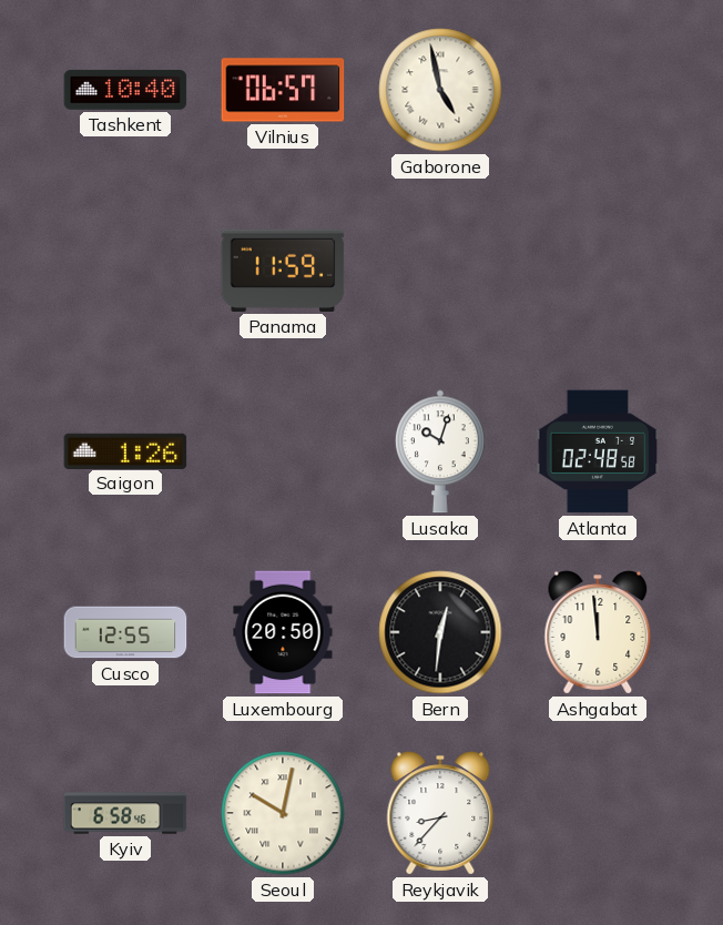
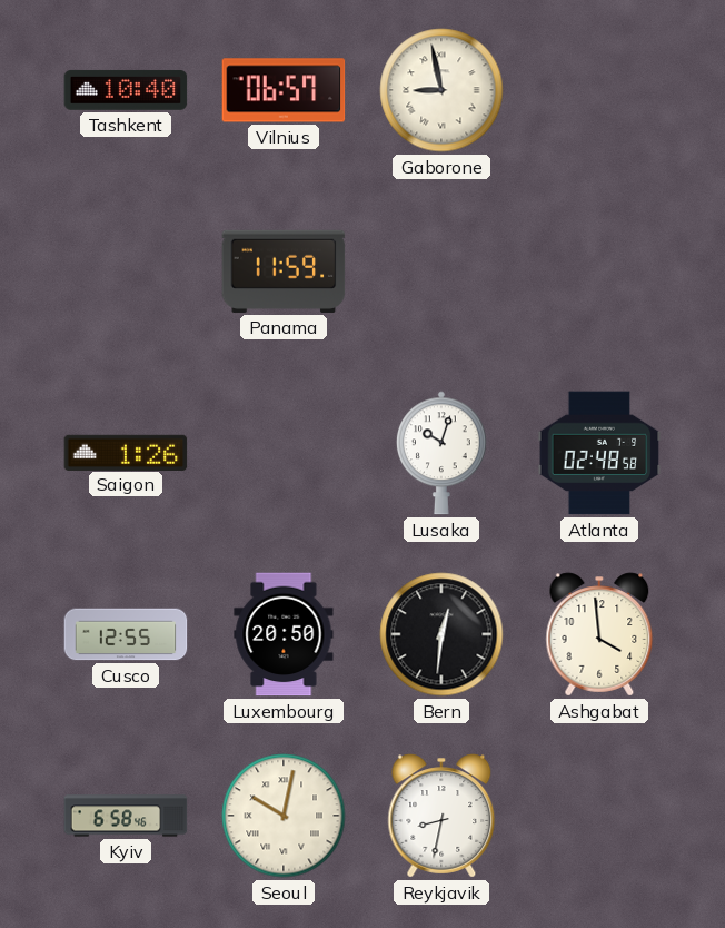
Gaborone: 4:58 -> 8:58
Ashgabat: 11:59 -> 3:59
Reykjavik: 8:37 -> 8:32
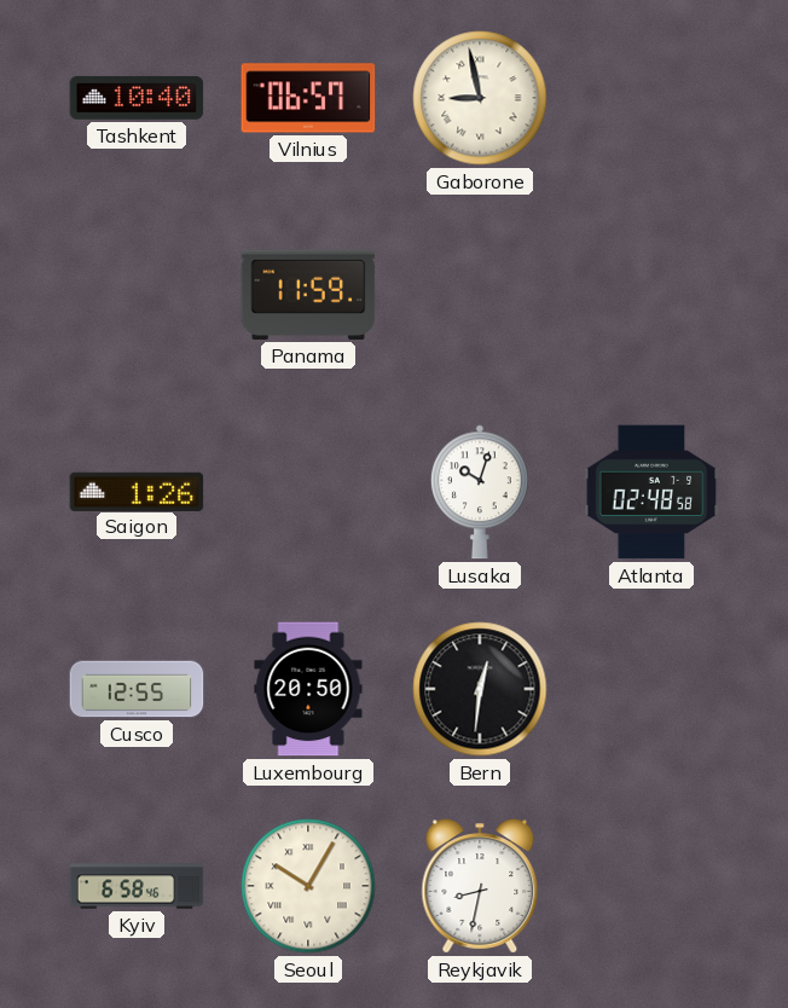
Ashgabat: 3:59 -> none
Seoul: 10:02 -> 10:05
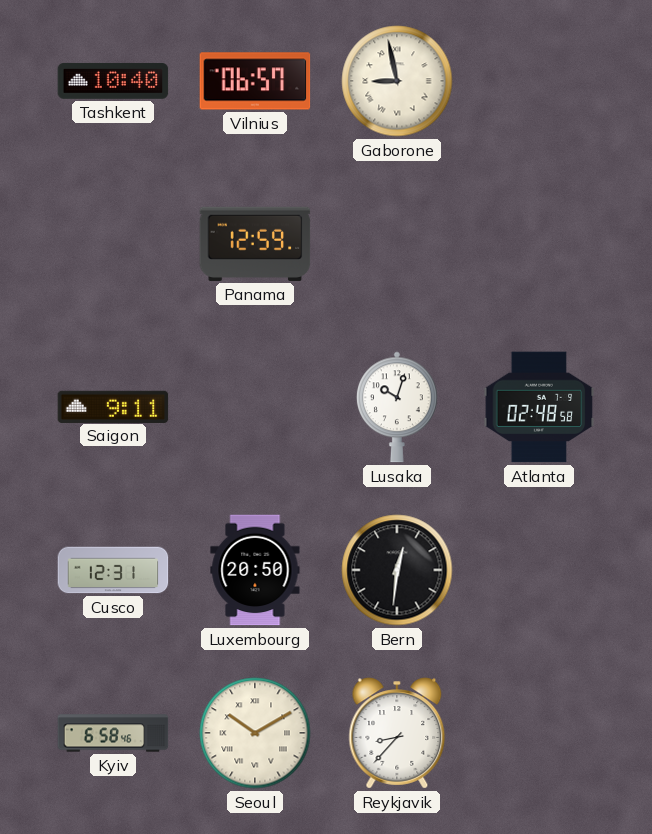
Panama: 11:59 -> 12:59
Saigon: 1:26 -> 9:11
Cusco: 12:55 -> 12:31
Seoul: 10:05 -> 10:10
Reykjavik: 8:32 -> 8:37
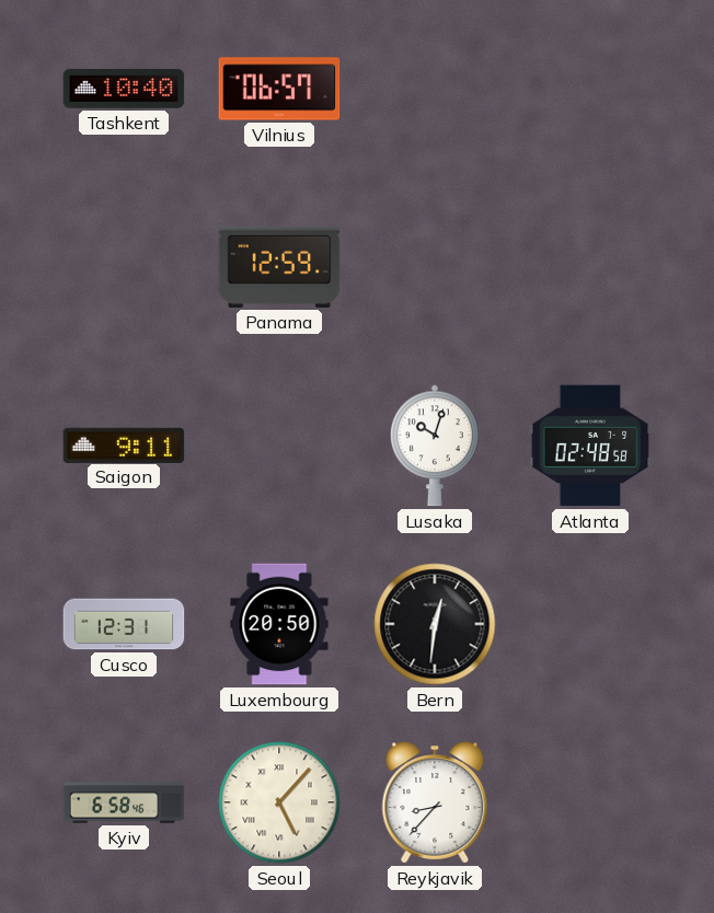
Gaborone: 8:58 -> none
Seoul: 10:10 -> 5:07
